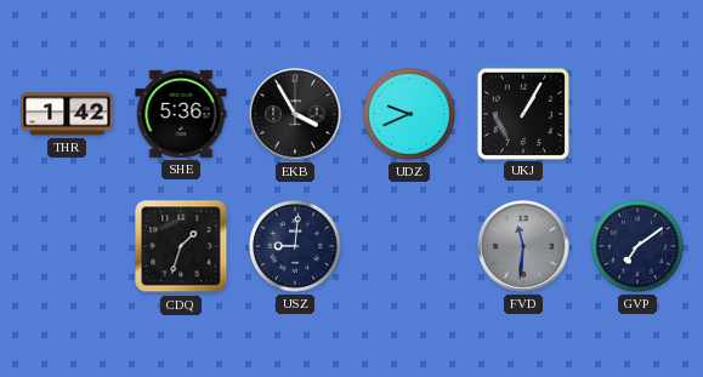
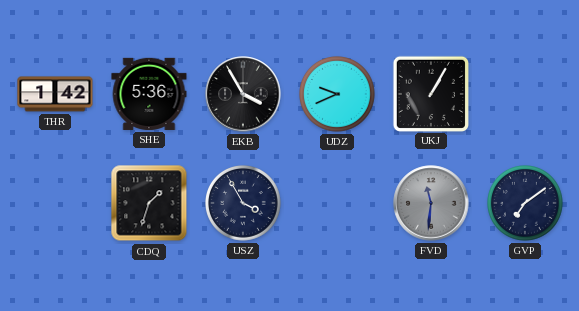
USZ: 9:01 -> 3:55
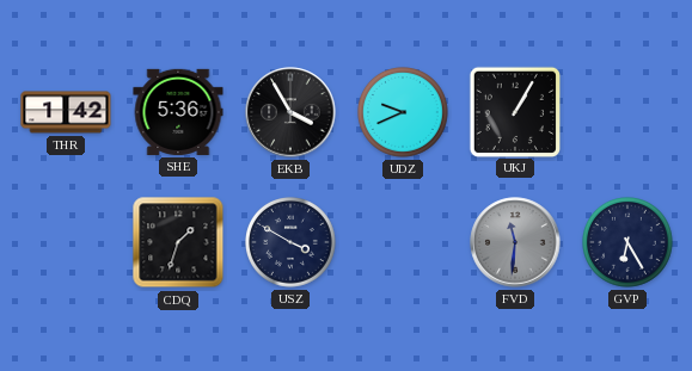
USZ: 3:55 -> 3:50
GVP: 7:09 -> 6:25
